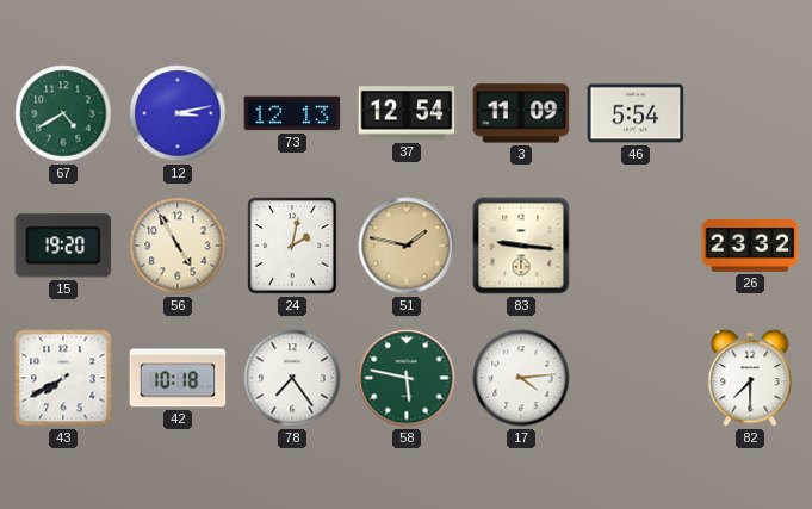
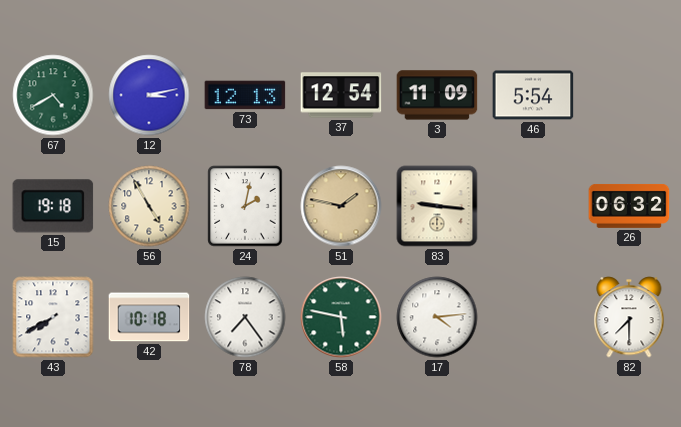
15: 19:20 -> 19:18
26: 23:32 -> 06:32
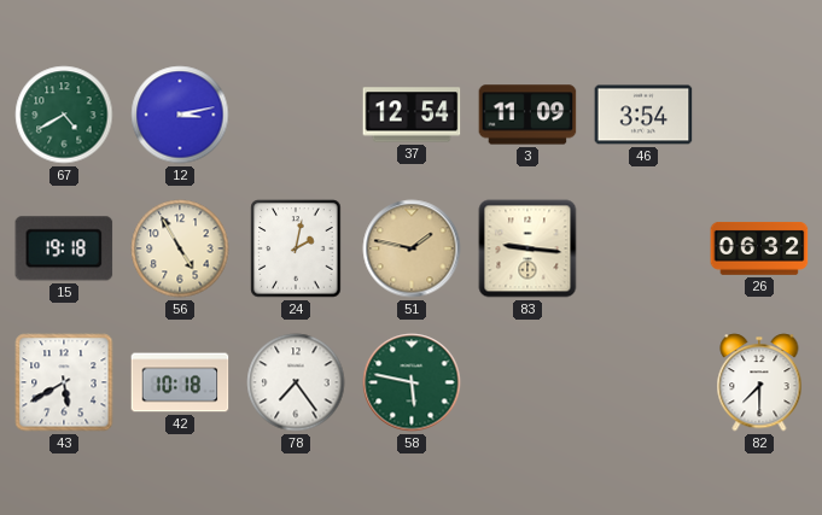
73: 12:13 -> none
46: 5:54 -> 3:54
43: 7:40 -> 5:40
17: 4:14 -> none
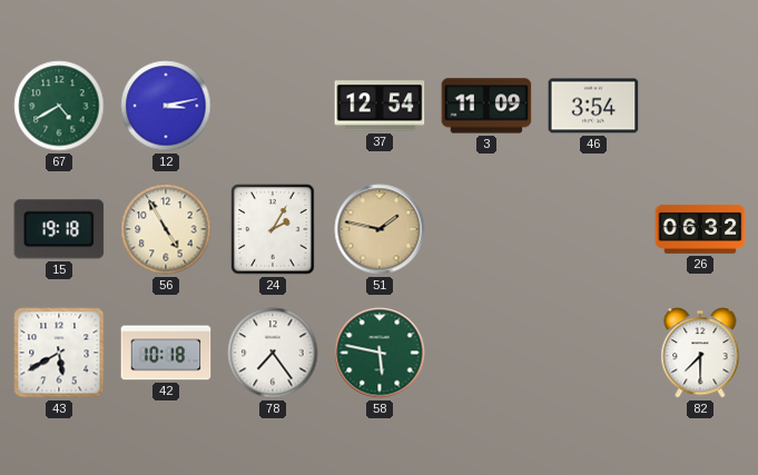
24: 2:02 -> 2:05
83: 9:16 -> none
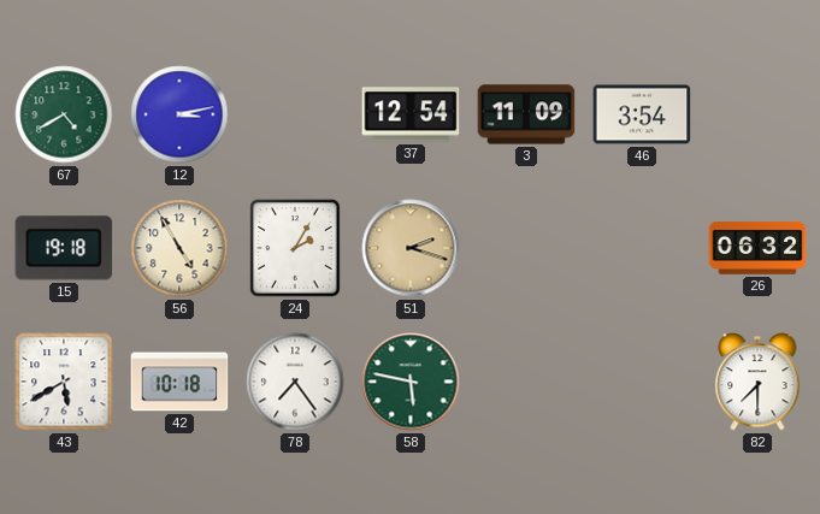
51: 1:47 -> 2:18
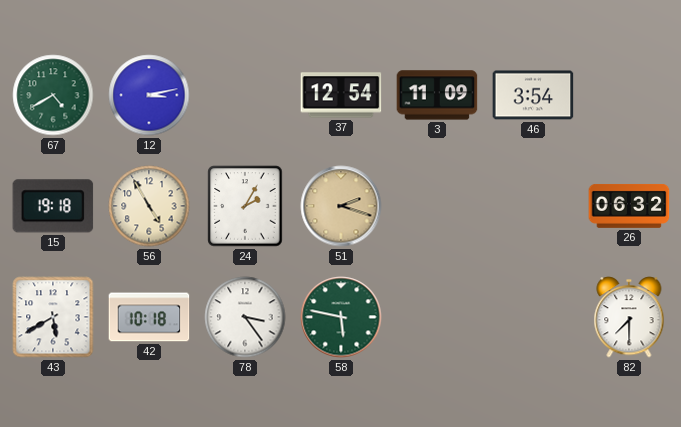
78: 7:24 -> 3:24
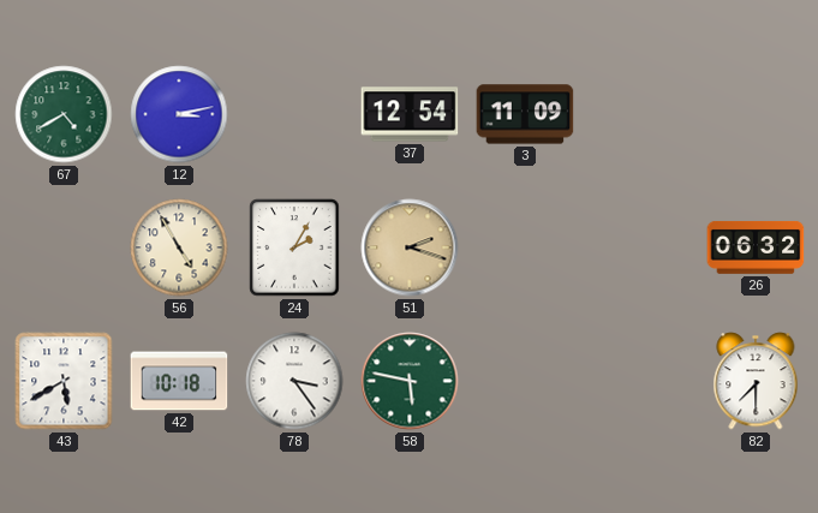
46: 3:54 -> none
15: 19:18 -> none
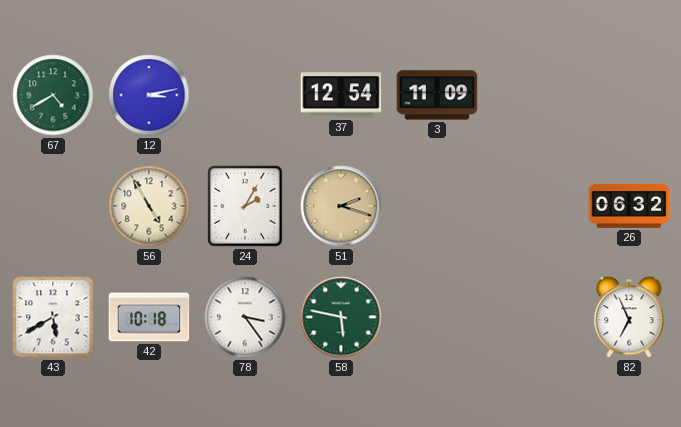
82: 7:30 -> 6:56
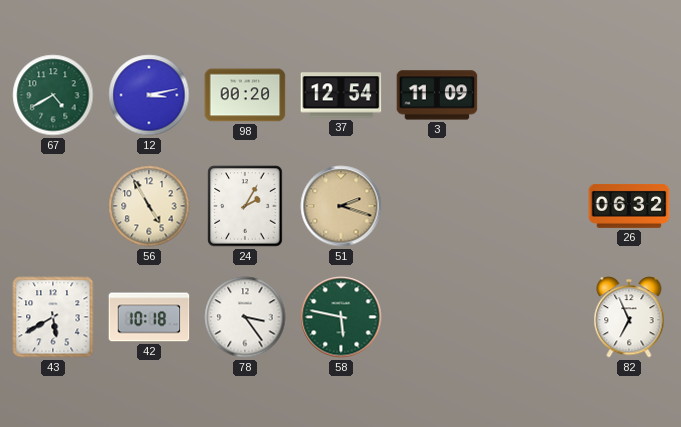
98: none -> 00:20
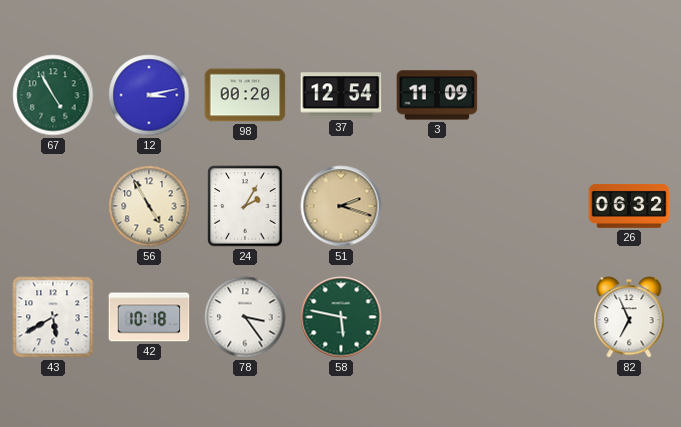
67: 4:40 -> 4:55
